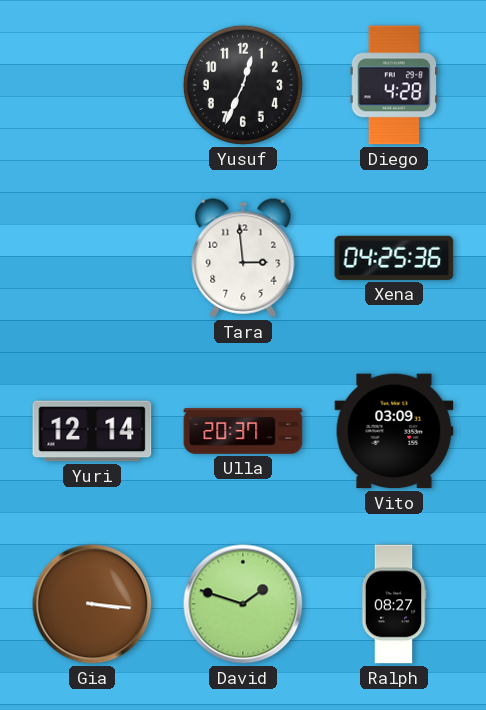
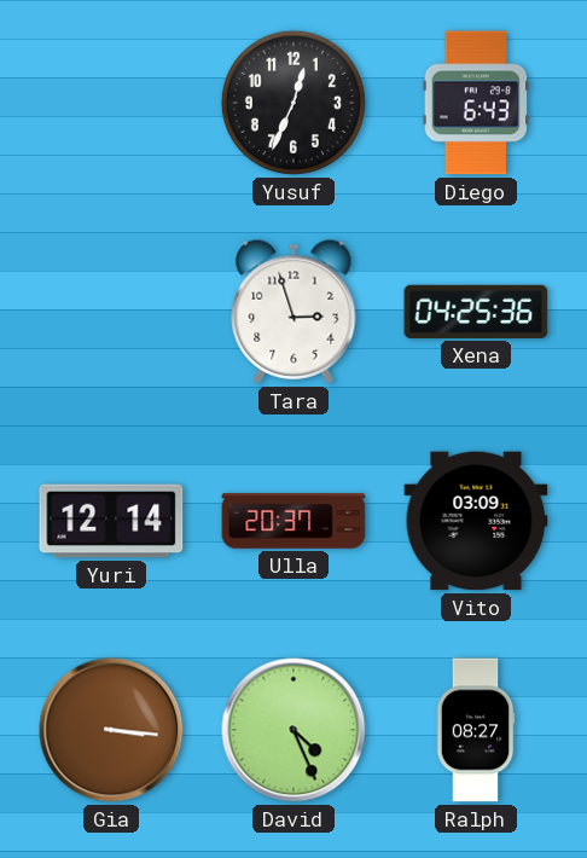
Diego: 4:28 -> 6:43
Tara: 2:59 -> 2:57
David: 1:48 -> 4:26
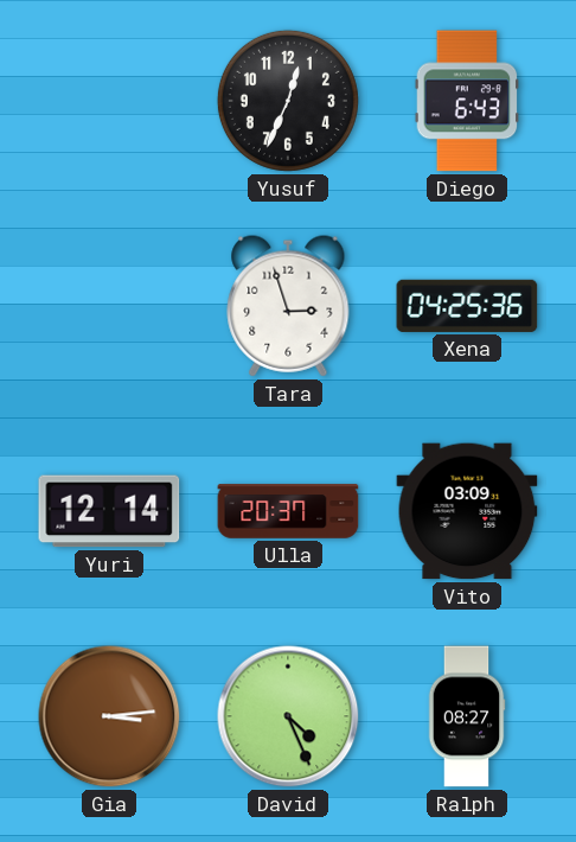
Gia: 3:16 -> 3:14
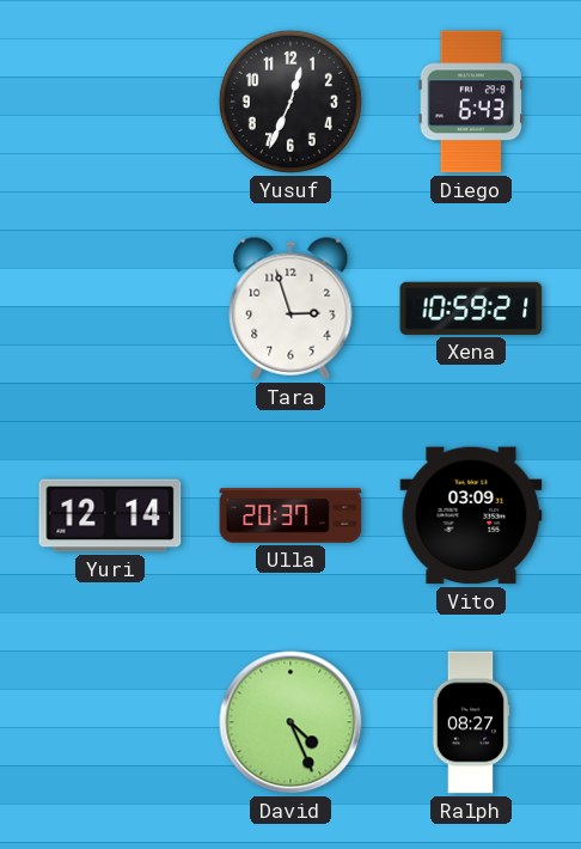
Xena: 04:25 -> 10:59
Gia: 3:14 -> none
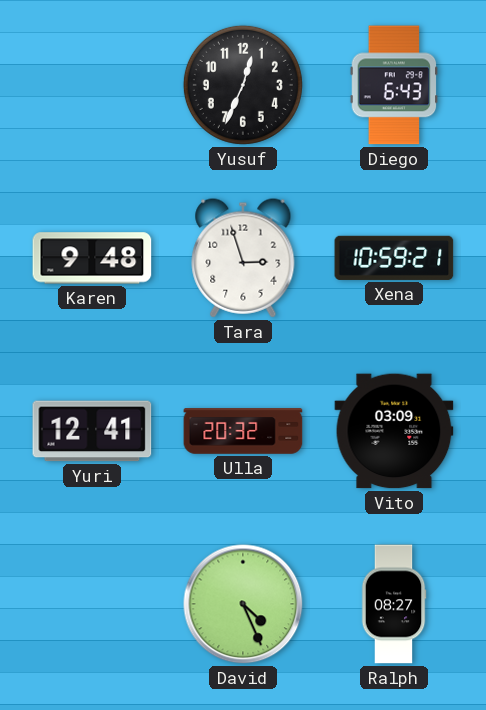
Karen: none -> 9:48
Yuri: 12:14 -> 12:41
Ulla: 20:37 -> 20:32
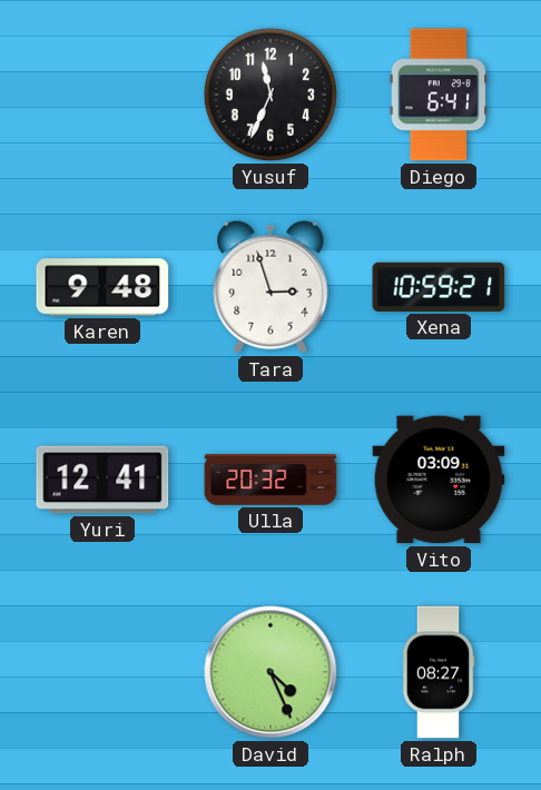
Yusuf: 12:34 -> 11:34
Diego: 6:43 -> 6:41
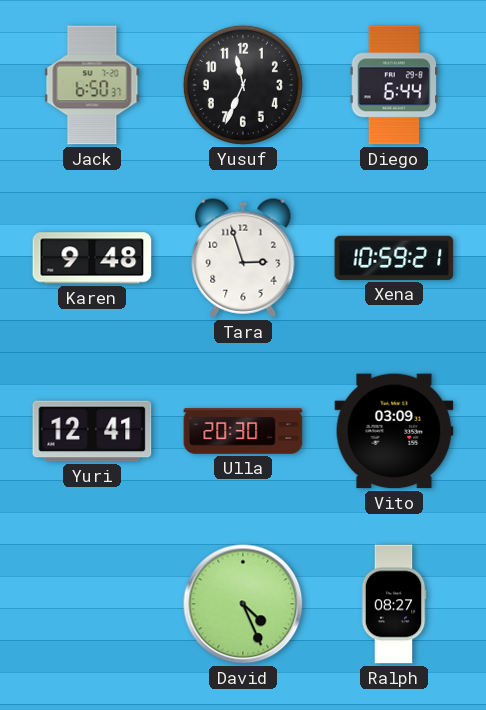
Jack: none -> 6:50
Diego: 6:41 -> 6:44
Ulla: 20:32 -> 20:30
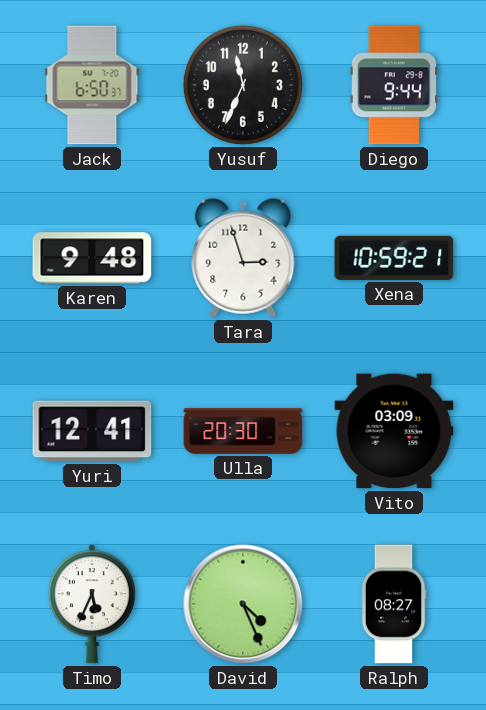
Diego: 6:44 -> 9:44
Timo: none -> 5:34
